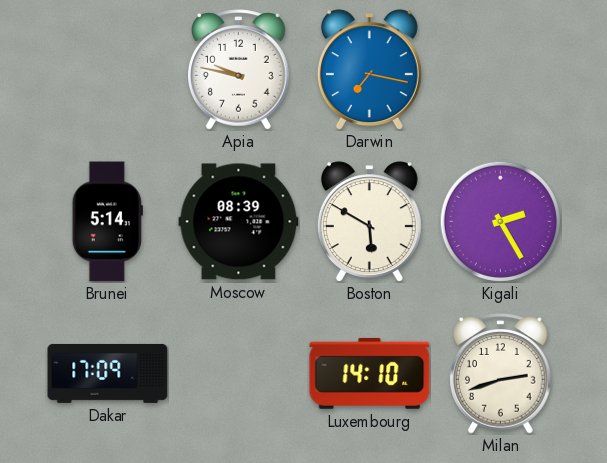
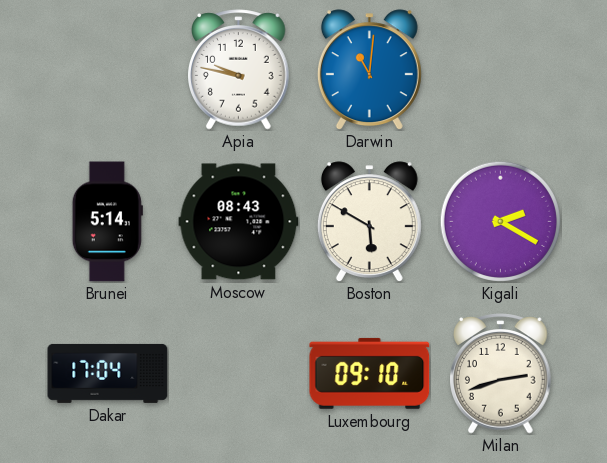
Darwin: 7:17 -> 11:01
Moscow: 08:39 -> 08:43
Kigali: 2:25 -> 2:20
Dakar: 17:09 -> 17:04
Luxembourg: 14:10 -> 09:10
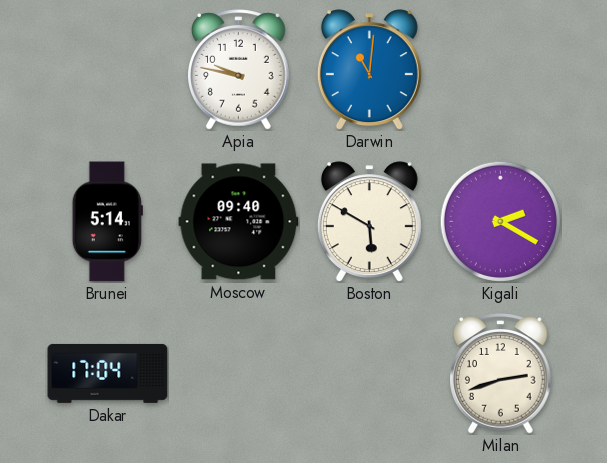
Moscow: 08:43 -> 09:40
Luxembourg: 09:10 -> none
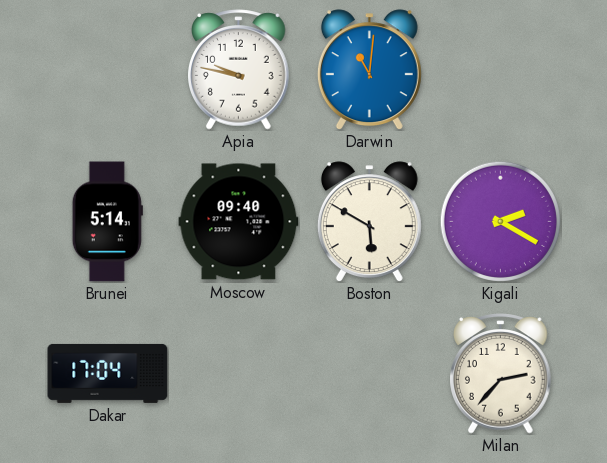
Milan: 2:42 -> 2:37
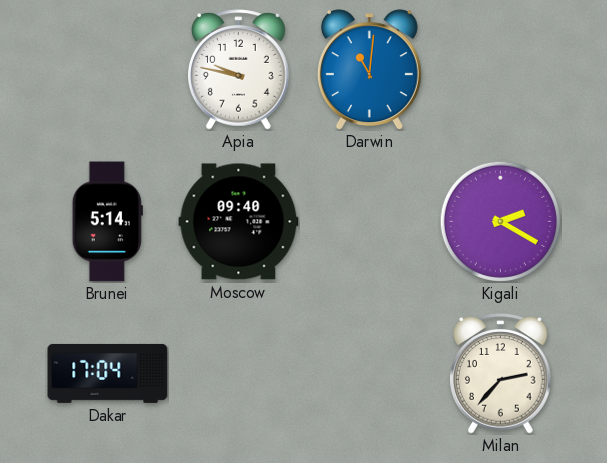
Boston: 5:50 -> none
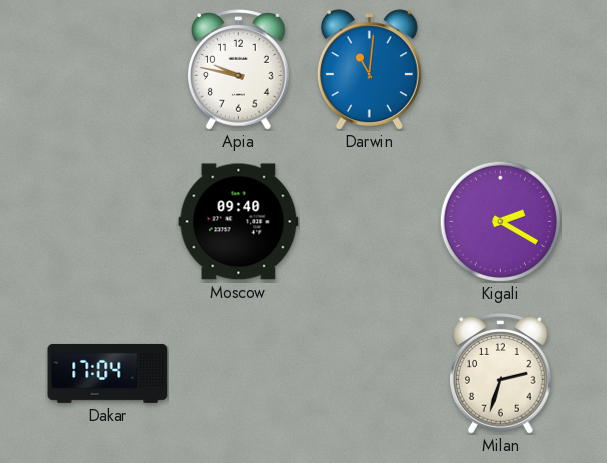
Brunei: 5:14 -> none
Milan: 2:37 -> 2:33
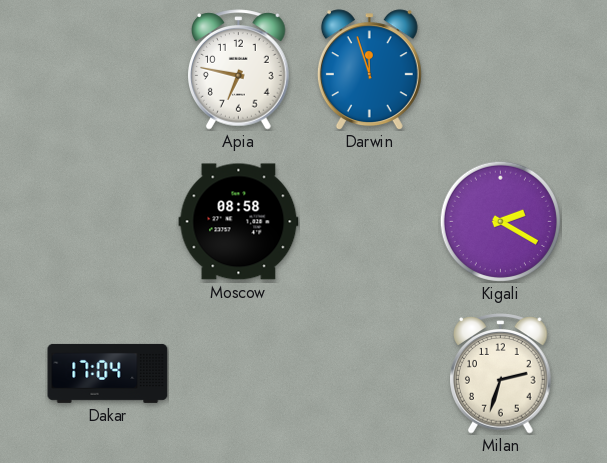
Apia: 9:47 -> 6:47
Darwin: 11:01 -> 11:57
Moscow: 09:40 -> 08:58
